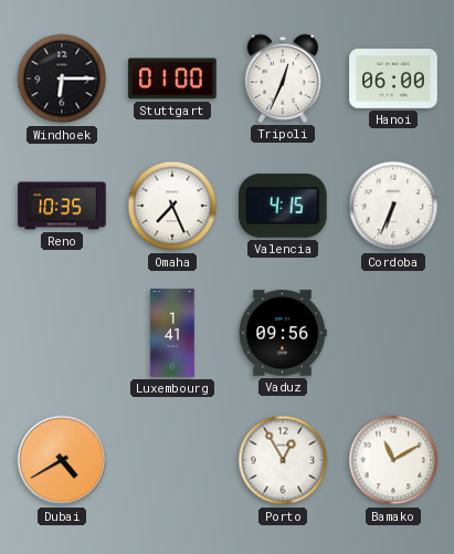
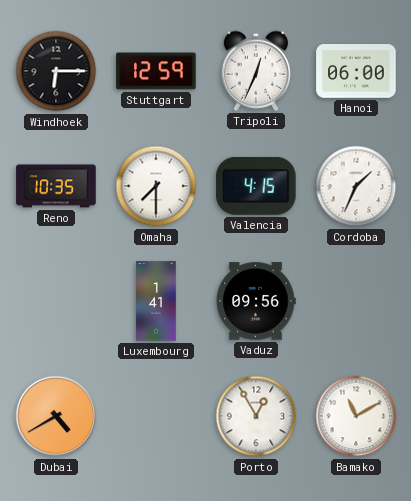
Stuttgart: 01:00 -> 12:59
Omaha: 7:26 -> 7:30
Cordoba: 6:34 -> 1:34
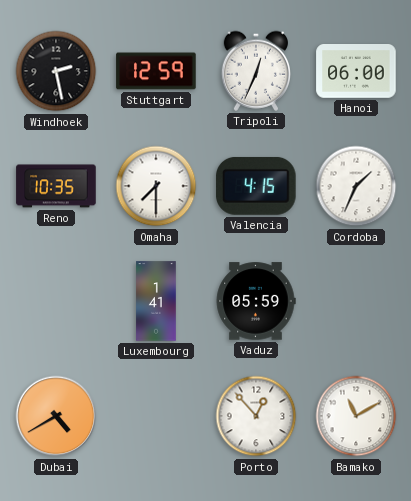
Windhoek: 6:15 -> 2:28
Vaduz: 09:56 -> 05:59
Porto: 12:55 -> 12:53
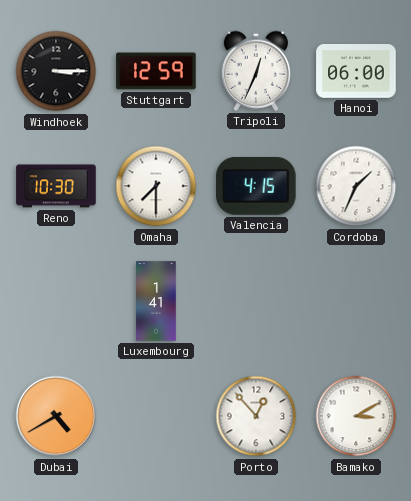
Windhoek: 2:28 -> 3:15
Reno: 10:35 -> 10:30
Vaduz: 05:59 -> none
Bamako: 11:10 -> 3:10
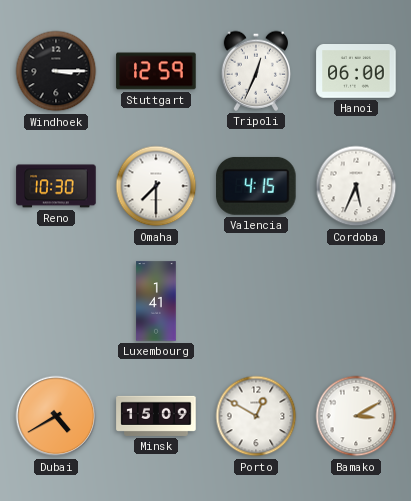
Cordoba: 1:34 -> 5:34
Minsk: none -> 15:09
Porto: 12:53 -> 12:50
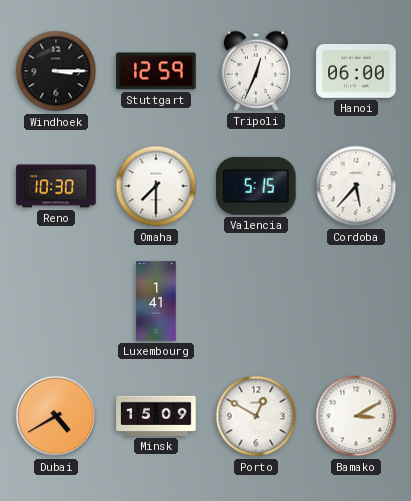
Valencia: 4:15 -> 5:15
Cordoba: 5:34 -> 5:37
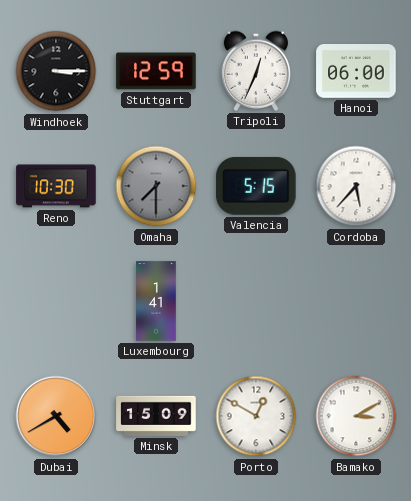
Omaha dial: white -> grey
